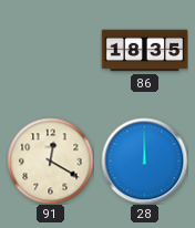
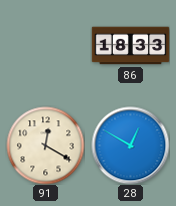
86: 18:35 -> 18:33
28: 12:00 -> 12:50
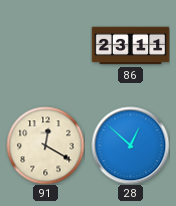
86: 18:33 -> 23:11
28: 12:50 -> 12:52
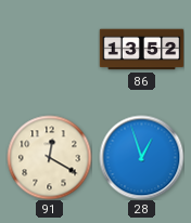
86: 23:11 -> 13:52
28: 12:52 -> 12:57
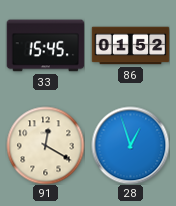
33: none -> 15:45
86: 13:52 -> 01:52
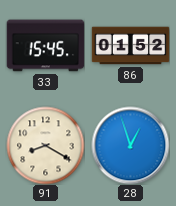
91: 12:20 -> 8:20
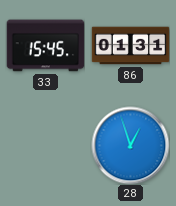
86: 01:52 -> 01:31
91: 8:20 -> none
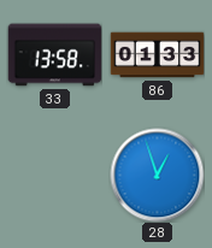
33: 15:45 -> 13:58
86: 01:31 -> 01:33
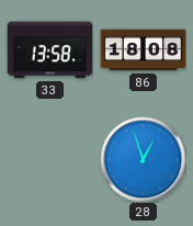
86: 01:33 -> 18:08
